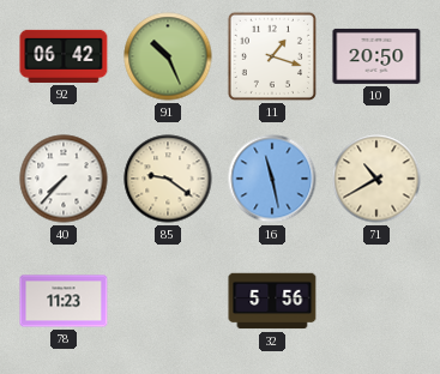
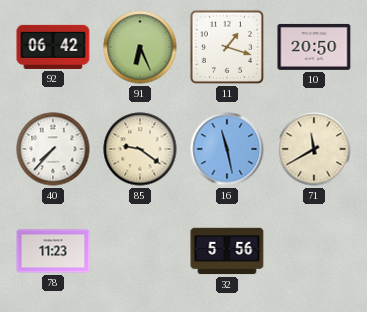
91: 10:26 -> 6:26
71: 10:40 -> 11:40
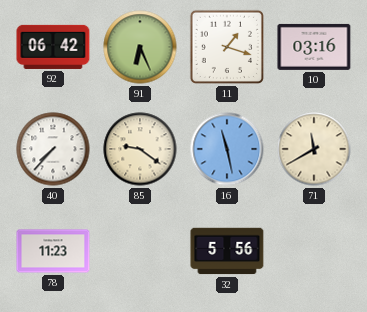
10: 20:50 -> 03:16
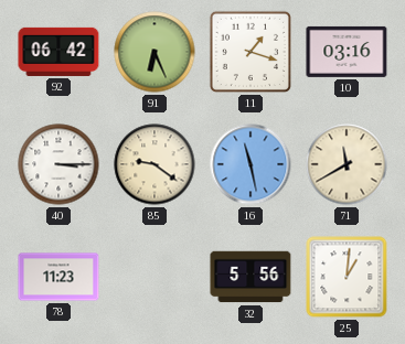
40: 7:37 -> 3:15
25: none -> 1:01
